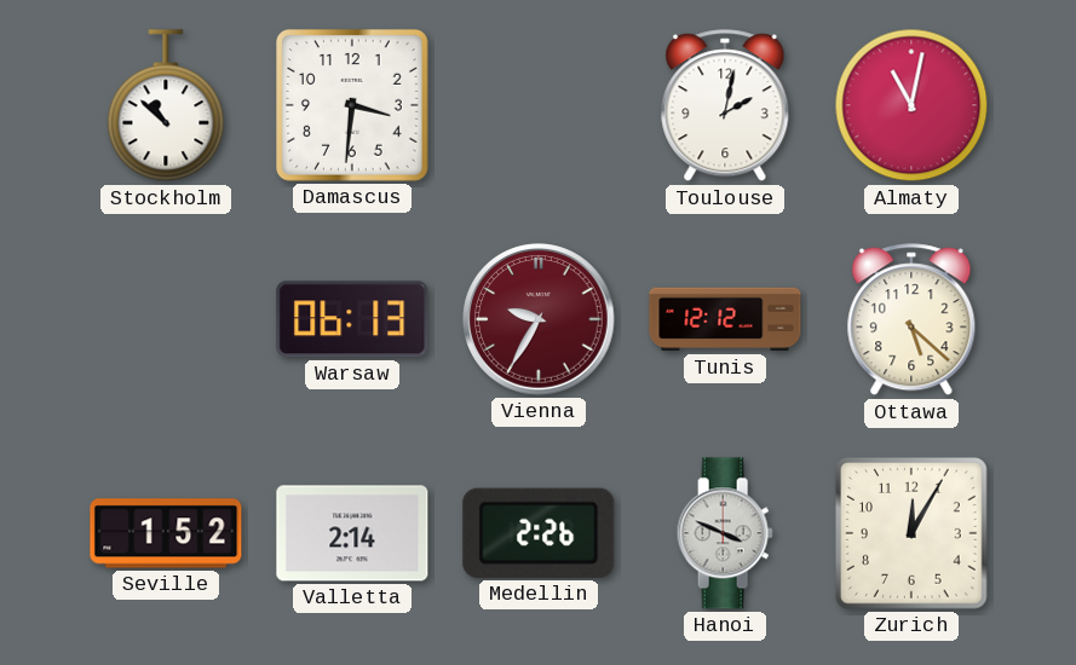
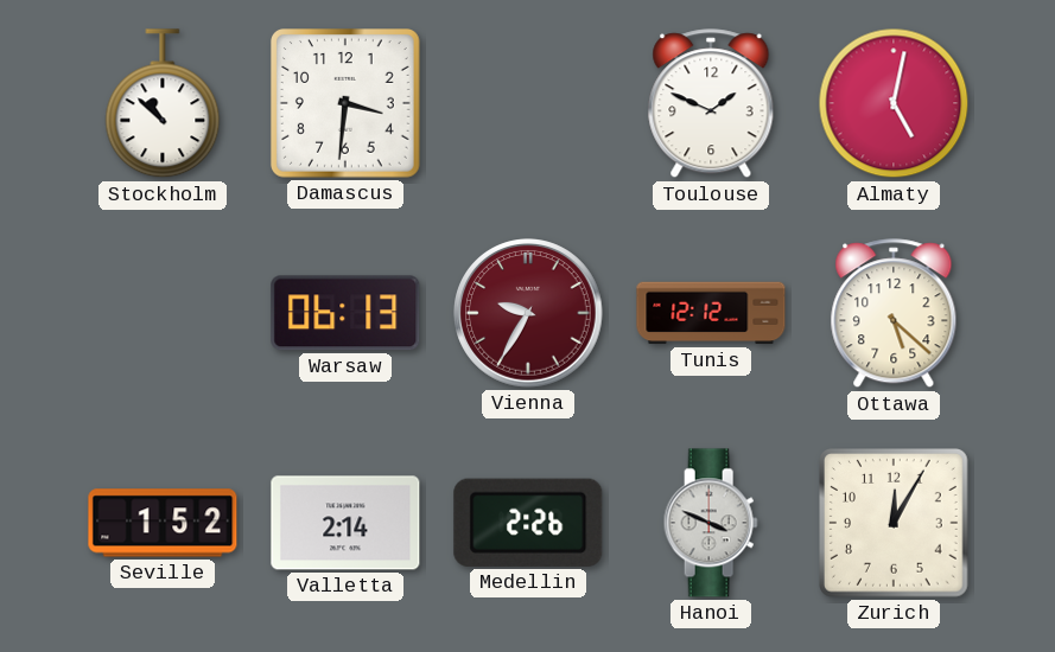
Toulouse: 2:02 -> 1:49
Almaty: 11:02 -> 5:02
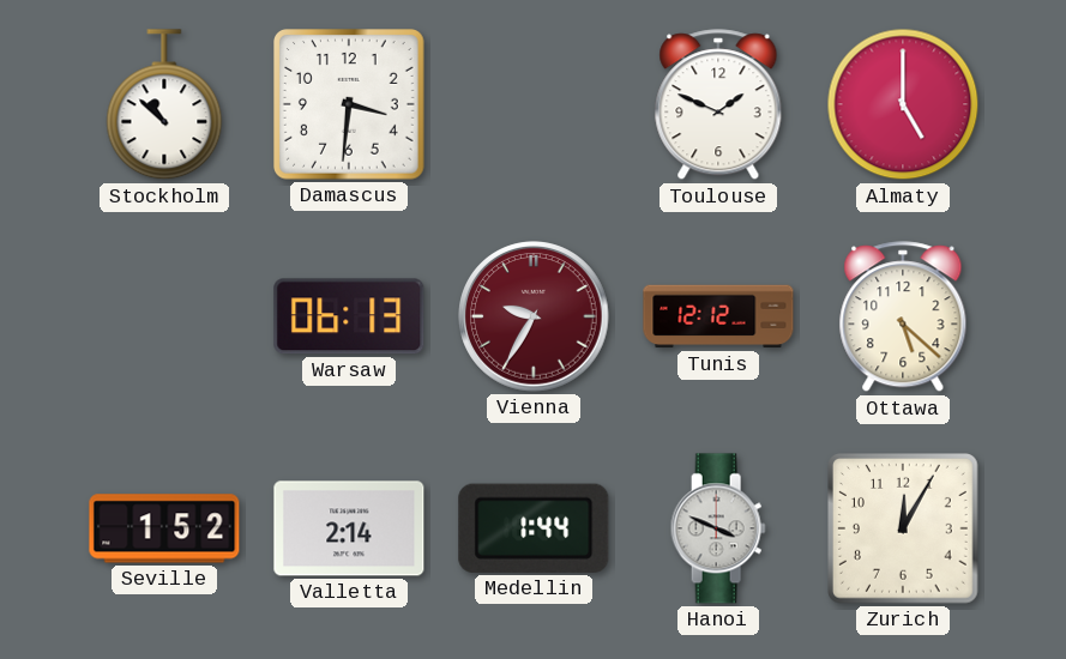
Almaty: 5:02 -> 5:00
Medellin: 2:26 -> 1:44
